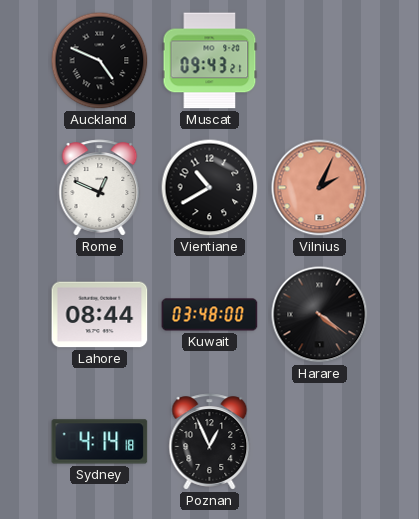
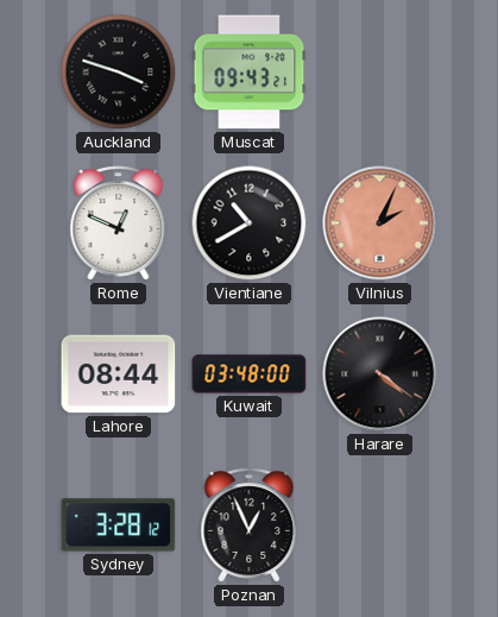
Auckland: 4:49 -> 3:48
Sydney: 4:14 -> 3:28
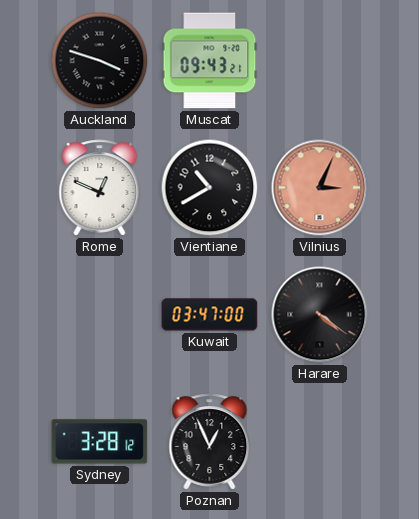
Vilnius: 2:04 -> 3:04
Lahore: 08:44 -> none
Kuwait: 03:48 -> 03:47
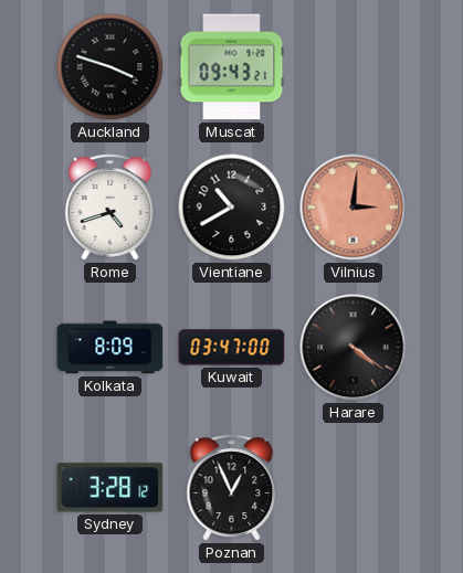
Rome: 12:49 -> 4:42
Vilnius: 3:04 -> 3:01
Kolkata: none -> 8:09
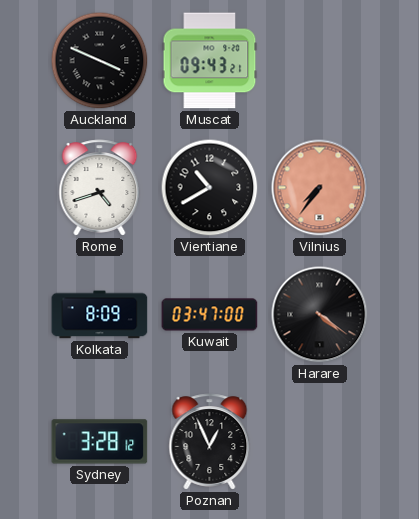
Auckland: 3:48 -> 3:49
Vilnius: 3:01 -> 7:36
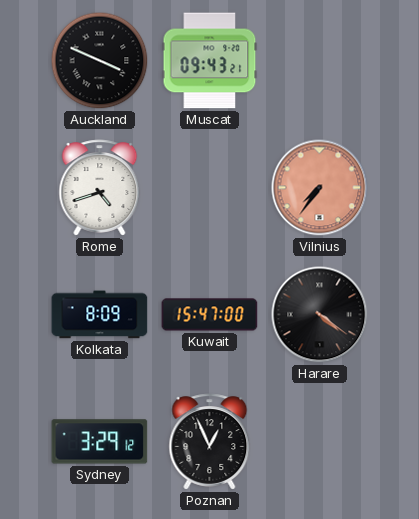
Vientiane: 10:40 -> none
Kuwait: 03:47 -> 15:47
Sydney: 3:28 -> 3:29
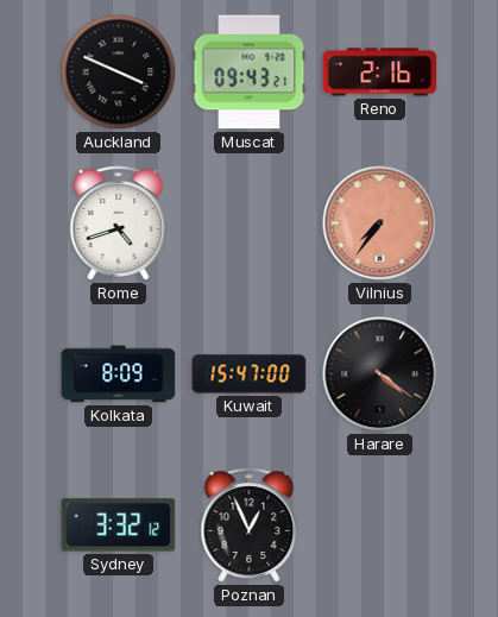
Reno: none -> 2:16
Sydney: 3:29 -> 3:32
